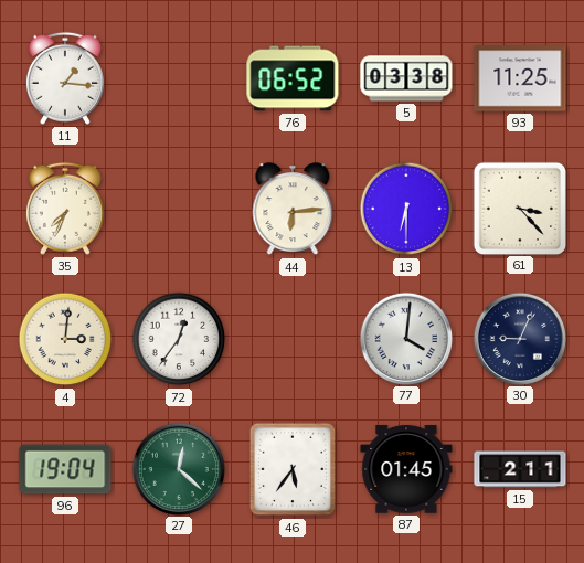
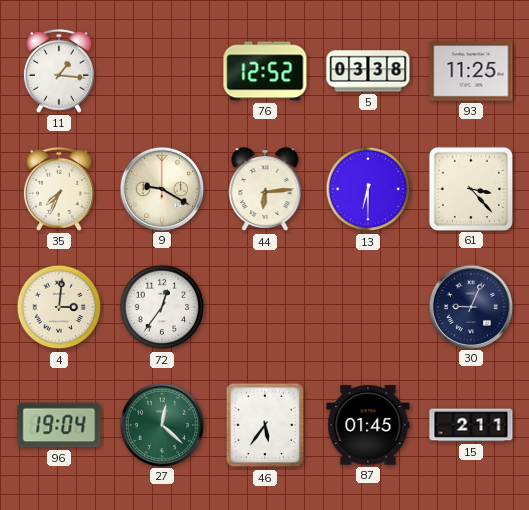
76: 06:52 -> 12:52
9: none -> 9:20
77: 4:01 -> none
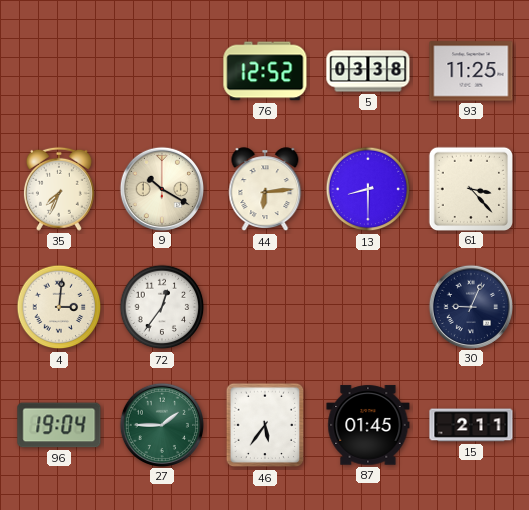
11: 1:16 -> none
9: 9:20 -> 10:20
13: 6:30 -> 8:30
27: 12:22 -> 1:45
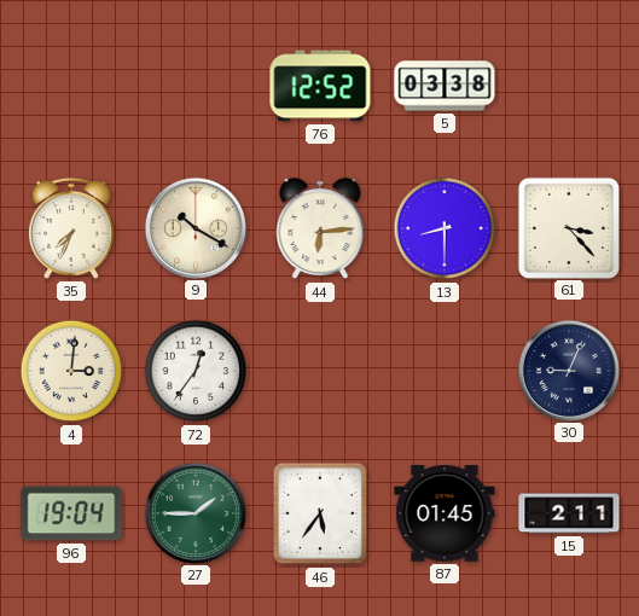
93: 11:25 -> none
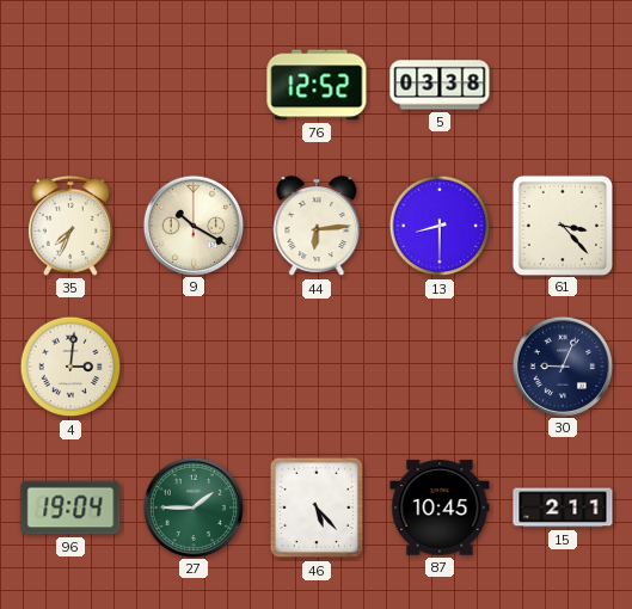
72: 12:36 -> none
46: 5:36 -> 5:23
87: 01:45 -> 10:45
